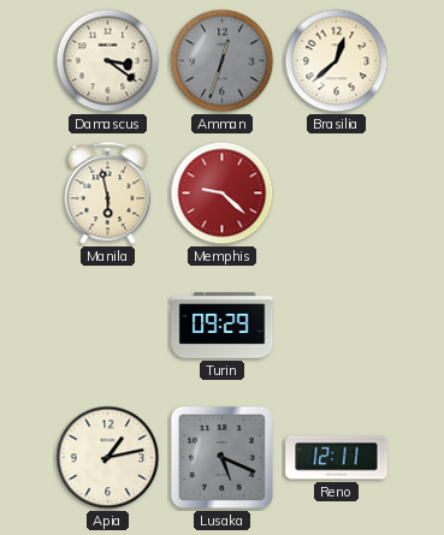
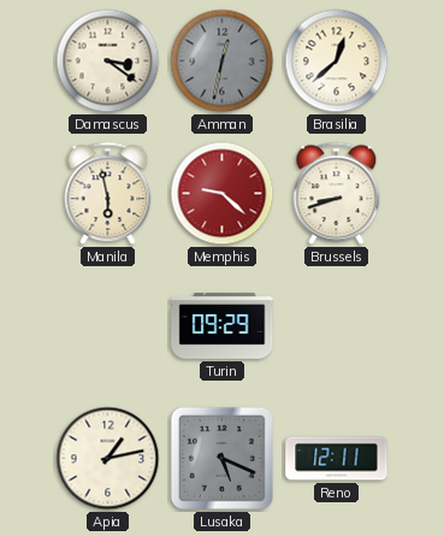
Amman: 12:33 -> 12:32
Brussels: none -> 8:42
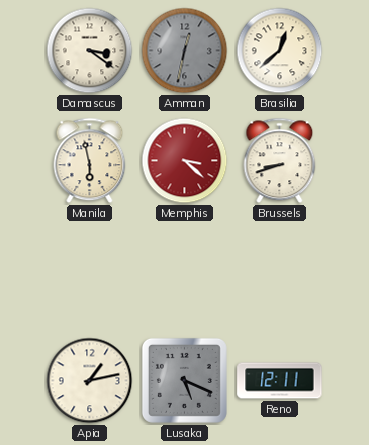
Memphis: 9:22 -> 3:22
Turin: 09:29 -> none
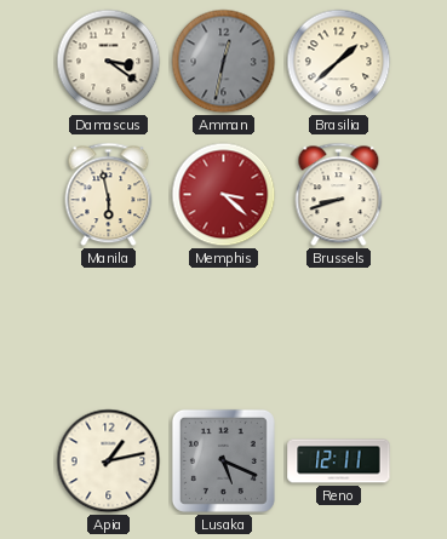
Brasilia: 12:38 -> 1:38
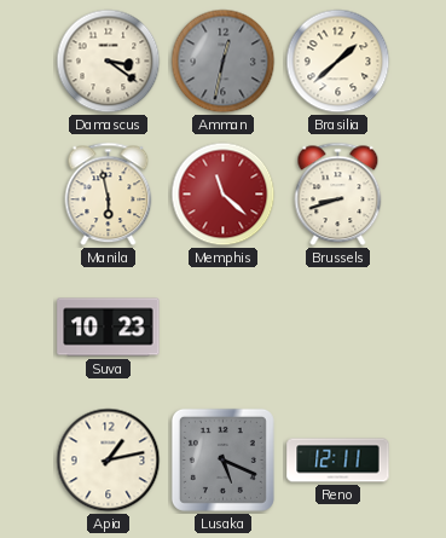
Memphis: 3:22 -> 11:22
Suva: none -> 10:23
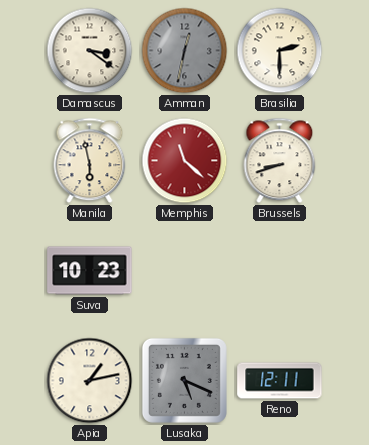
Brasilia: 1:38 -> 2:30
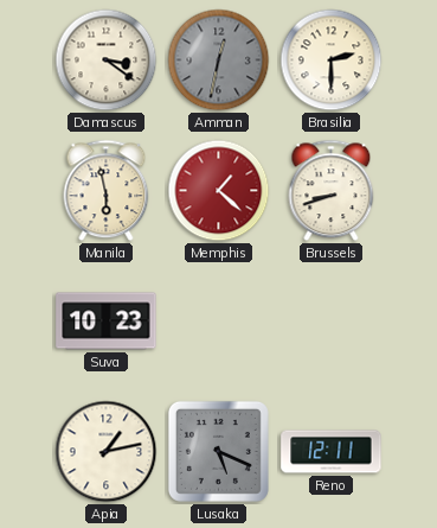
Memphis: 11:22 -> 1:22
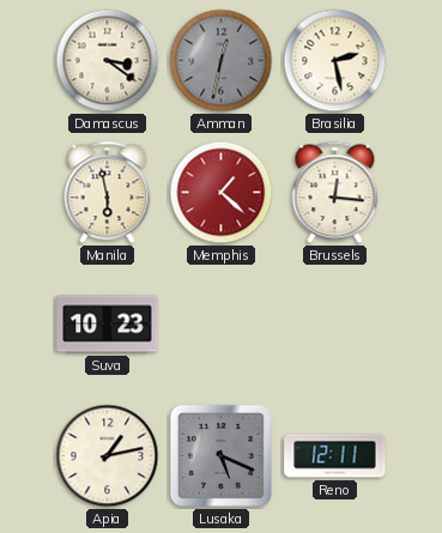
Brasilia: 2:30 -> 2:28
Brussels: 8:42 -> 12:16
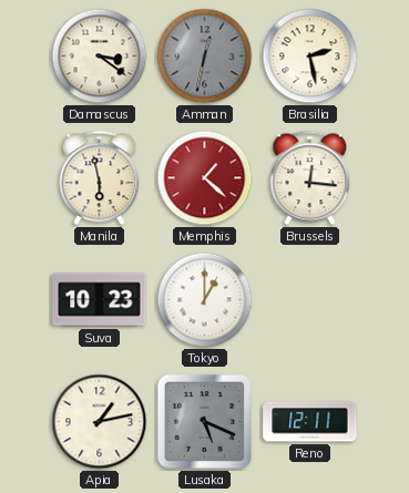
Tokyo: none -> 1:00
